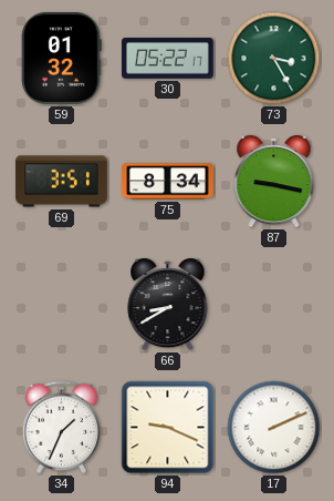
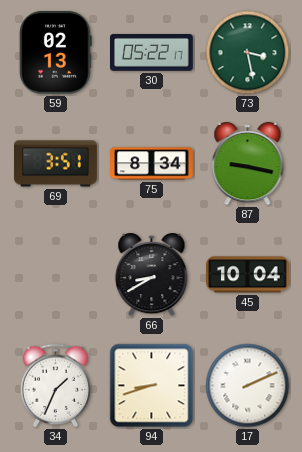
59: 01:32 -> 02:13
73: 3:25 -> 3:28
45: none -> 10:04
94: 9:19 -> 8:42
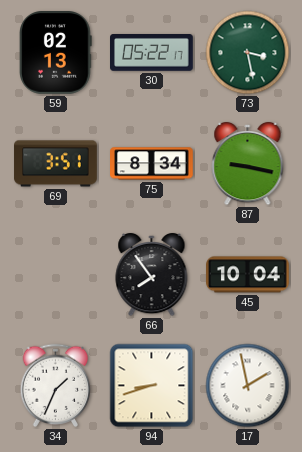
66: 8:40 -> 7:54
17: 2:11 -> 1:58
